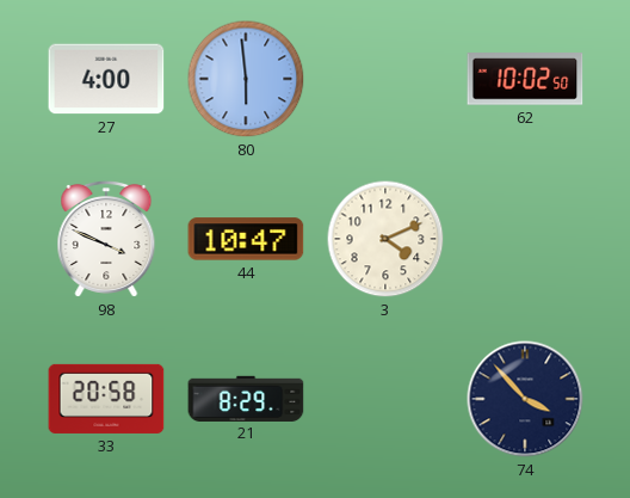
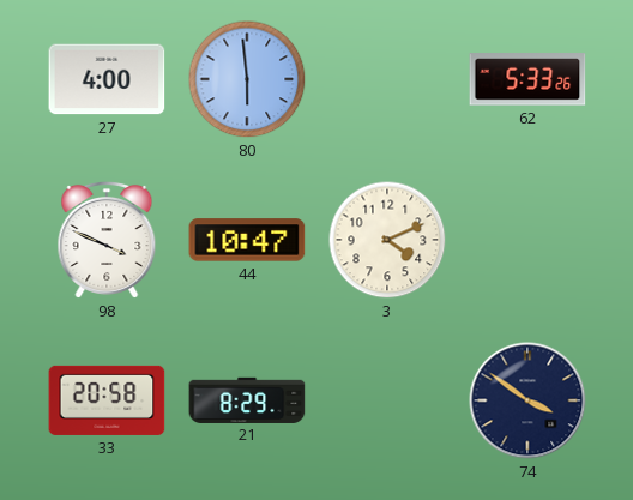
62: 10:02 -> 5:33
74: 3:53 -> 3:51
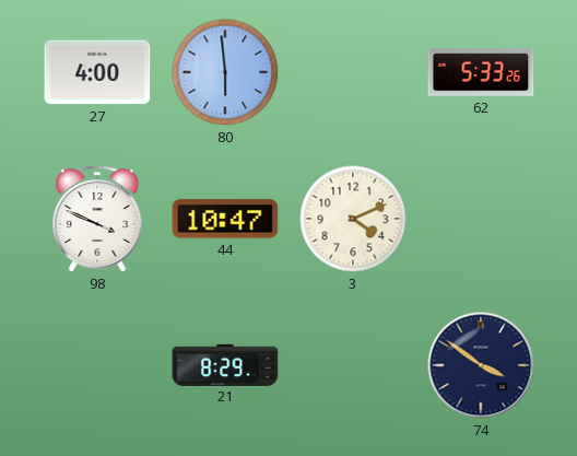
33: 20:58 -> none
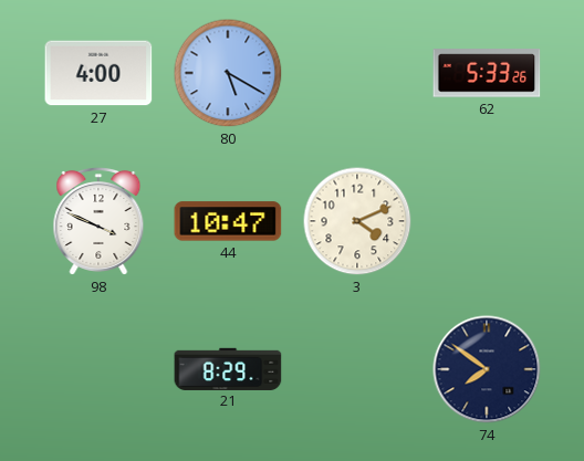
80: 5:59 -> 5:20
74: 3:51 -> 7:51
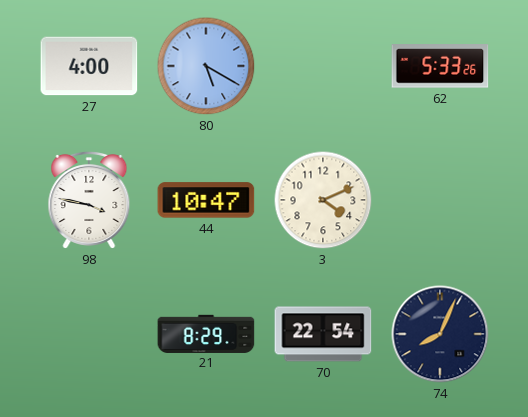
98: 3:49 -> 3:47
70: none -> 22:54
74: 7:51 -> 8:04
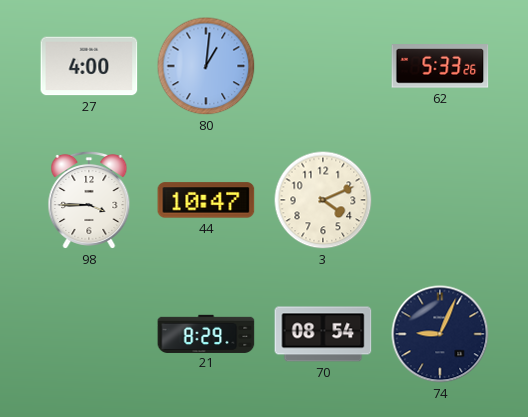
80: 5:20 -> 1:01
98: 3:47 -> 3:45
70: 22:54 -> 08:54
74: 8:04 -> 9:04
